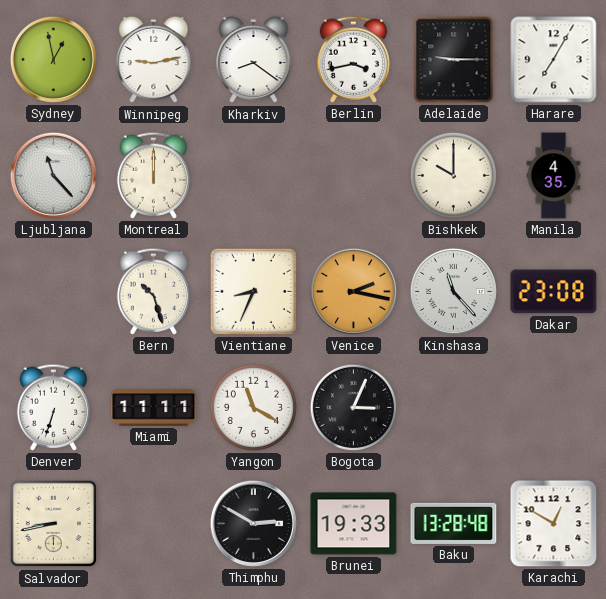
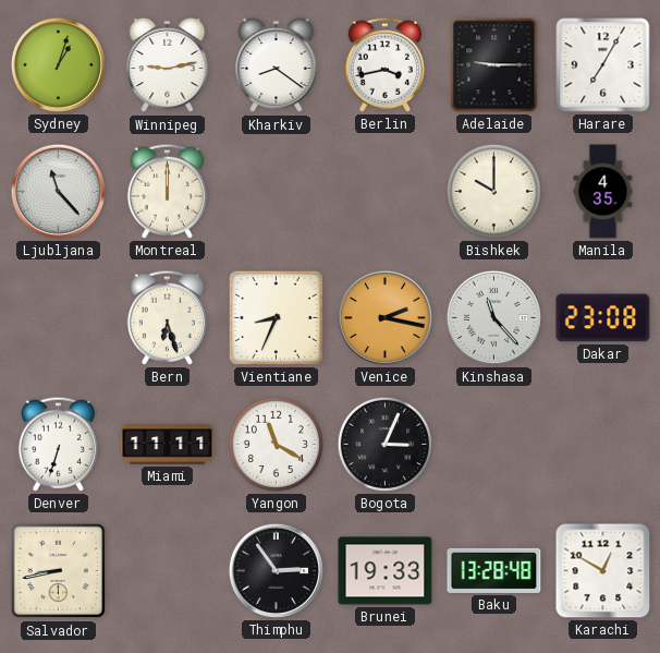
Sydney: 12:58 -> 1:03
Bern: 10:27 -> 6:27
Thimphu: 2:50 -> 2:54
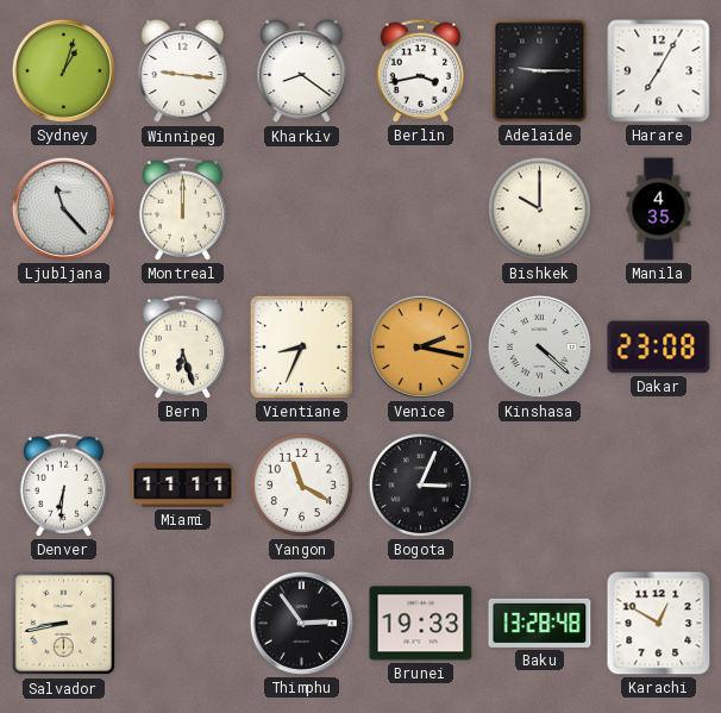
Winnipeg: 9:13 -> 9:16
Kinshasa: 11:23 -> 4:22
Denver: 6:33 -> 6:31
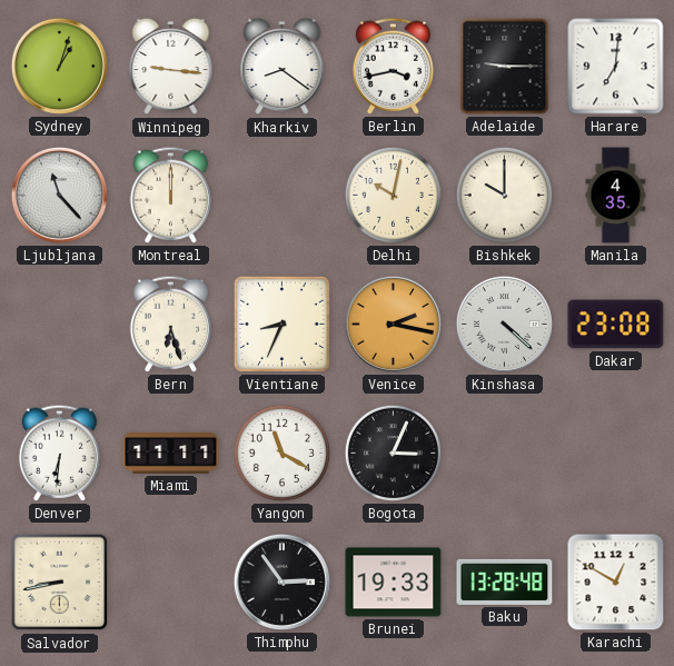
Harare: 7:05 -> 7:01
Delhi: none -> 10:02
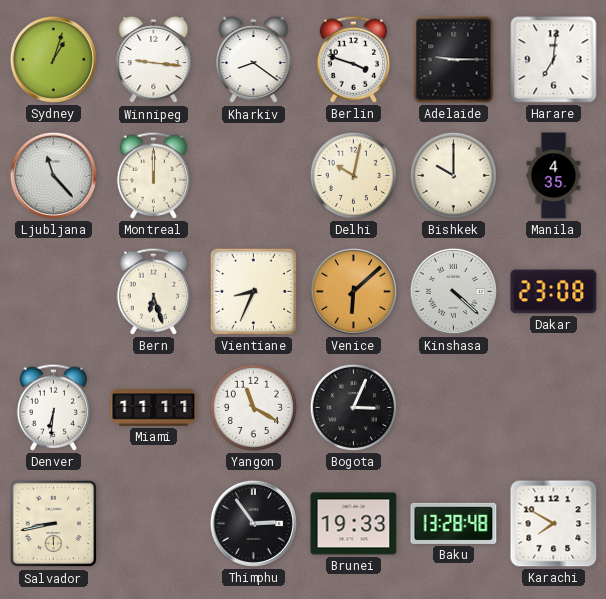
Berlin: 3:43 -> 3:48
Venice: 2:17 -> 6:08
Karachi: 12:50 -> 7:50
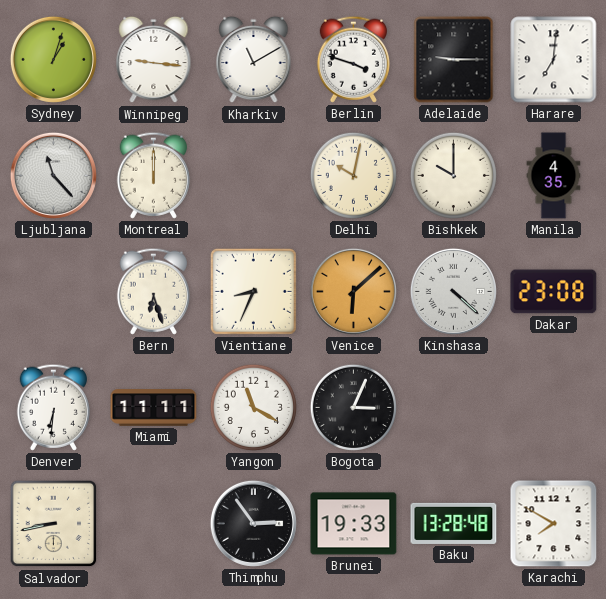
Kharkiv: 8:21 -> 11:10
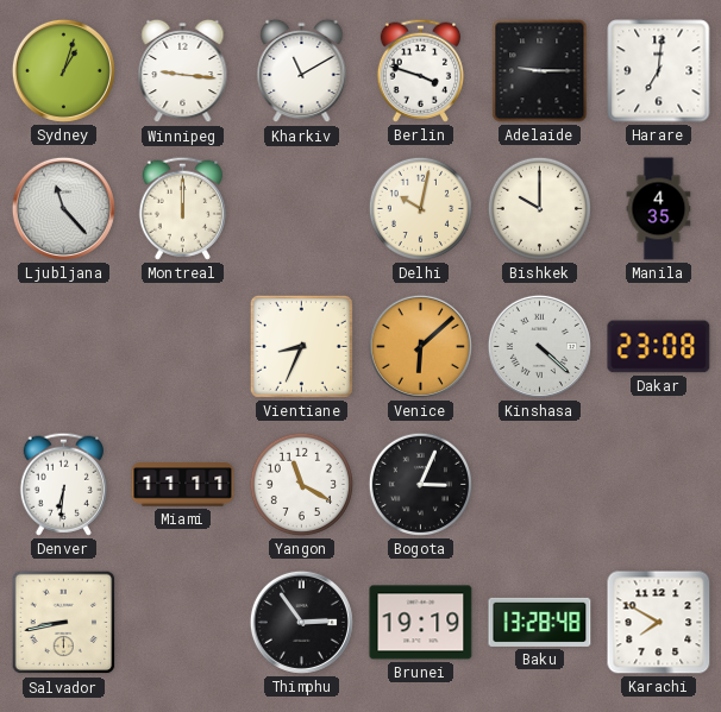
Bern: 6:27 -> none
Brunei: 19:33 -> 19:19
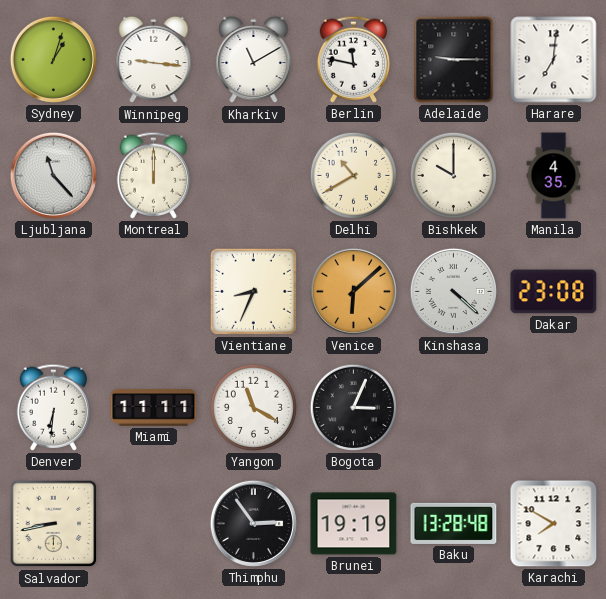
Berlin: 3:48 -> 11:47
Delhi: 10:02 -> 10:40
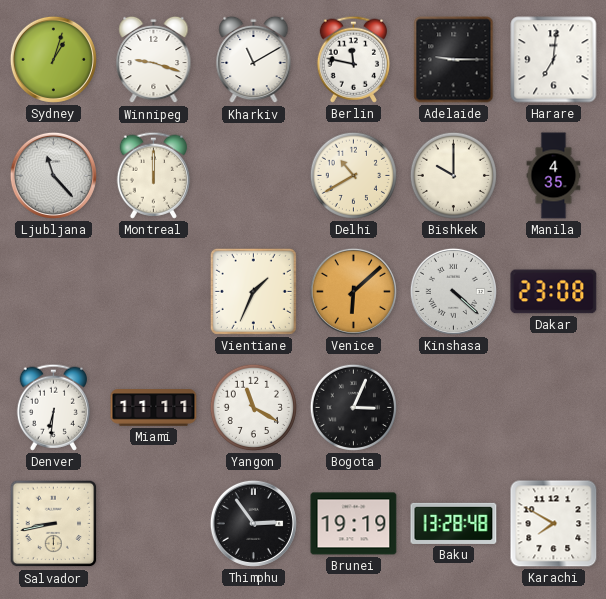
Winnipeg: 9:16 -> 9:18
Vientiane: 8:34 -> 1:34
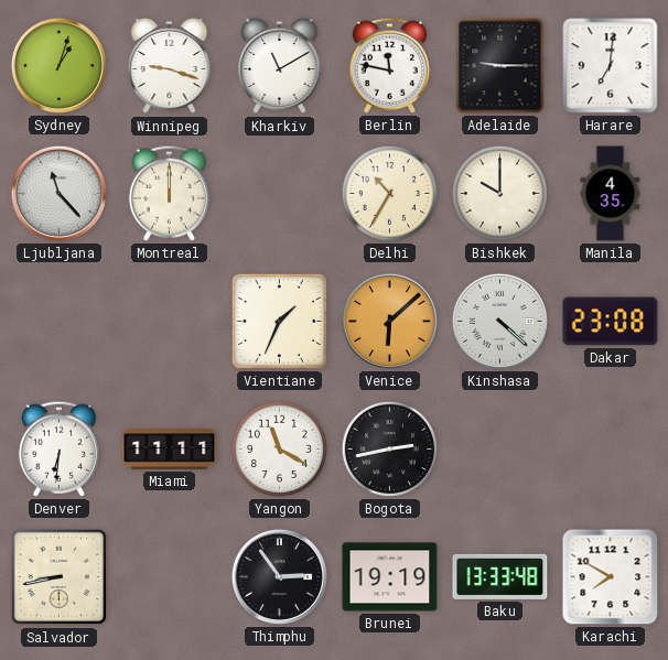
Delhi: 10:40 -> 10:35
Bogota: 3:04 -> 2:43
Baku: 13:28 -> 13:33
